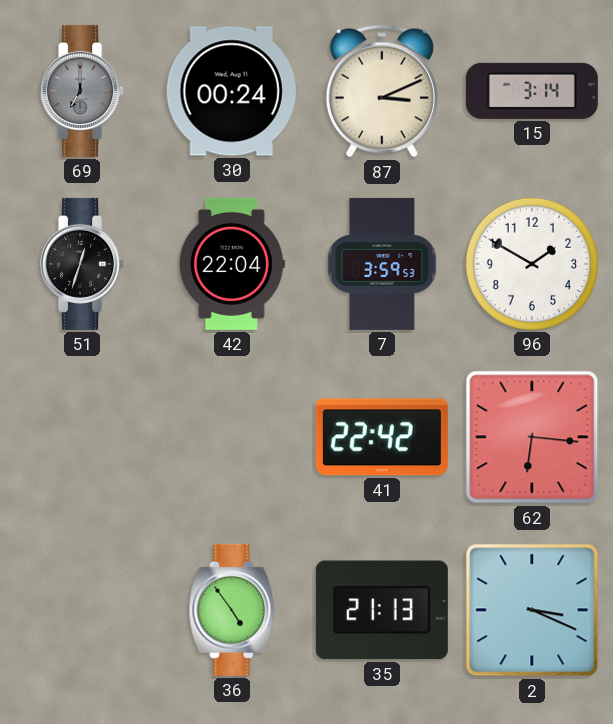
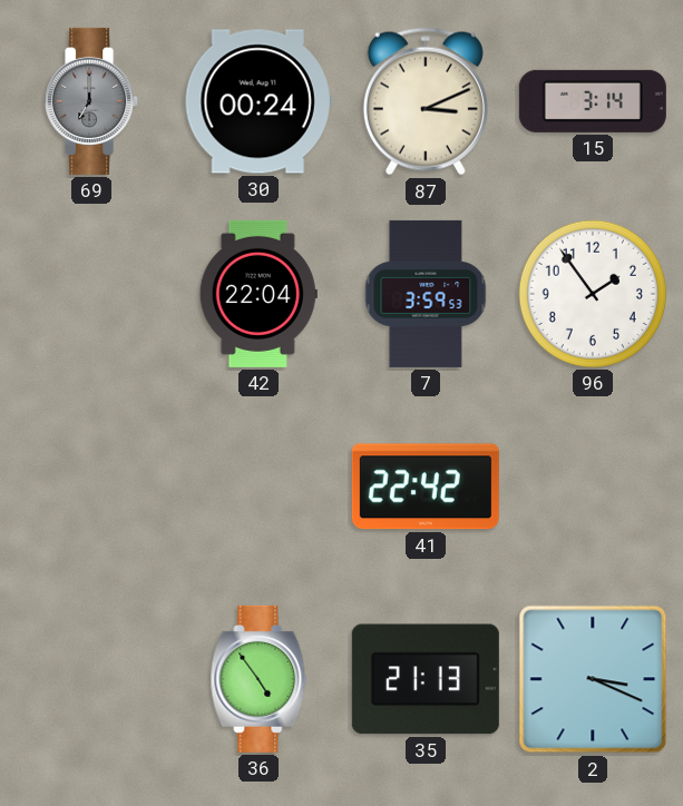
51: 12:33 -> none
96: 1:50 -> 1:54
62: 6:16 -> none
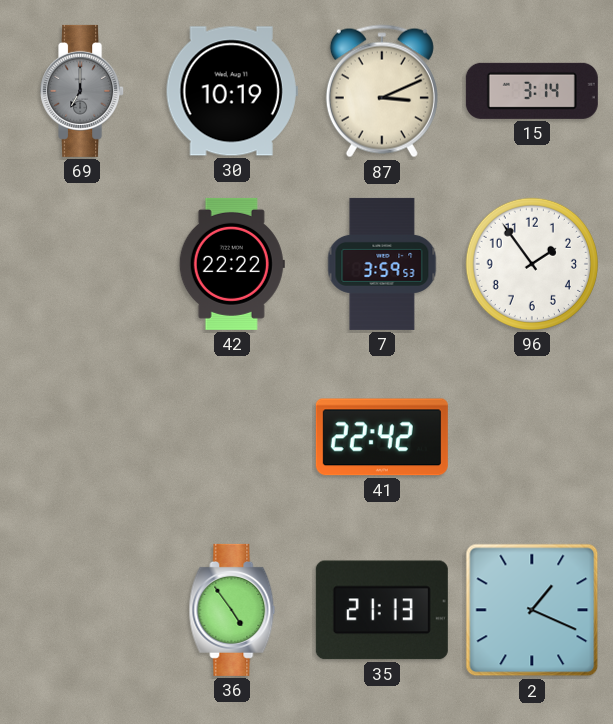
30: 00:24 -> 10:19
42: 22:04 -> 22:22
2: 3:19 -> 1:19
